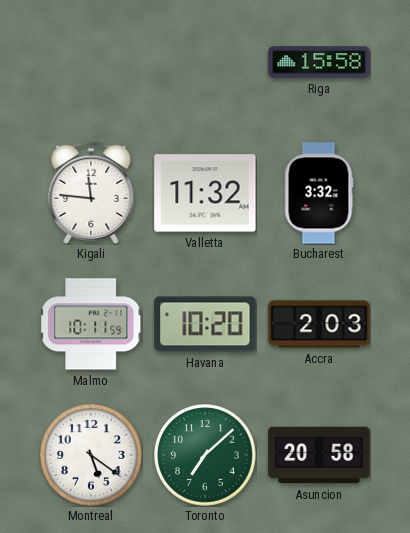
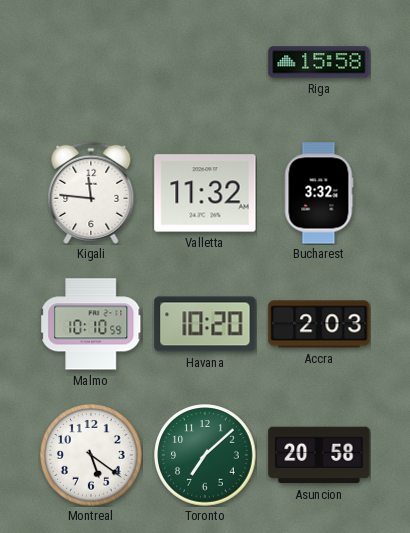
Malmo: 10:11 -> 10:10
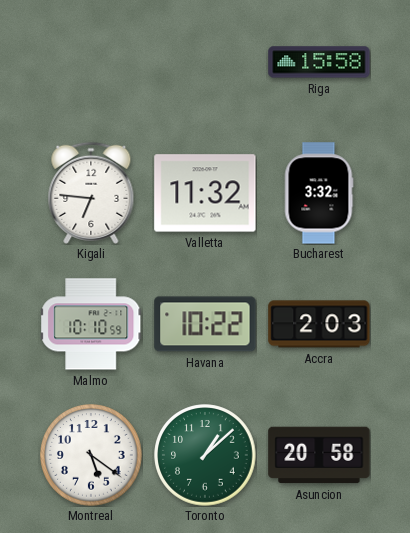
Kigali: 11:46 -> 6:46
Havana: 10:20 -> 10:22
Toronto: 7:08 -> 1:08
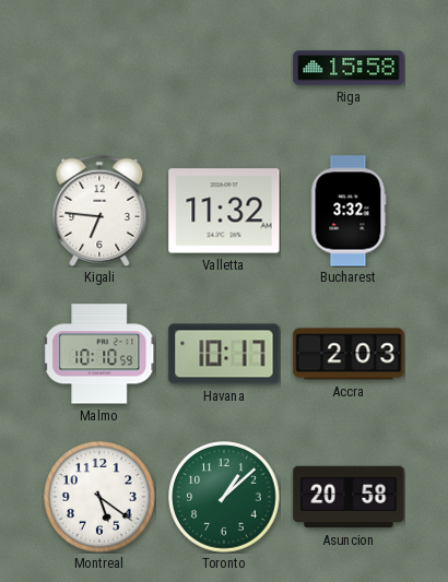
Havana: 10:22 -> 10:17
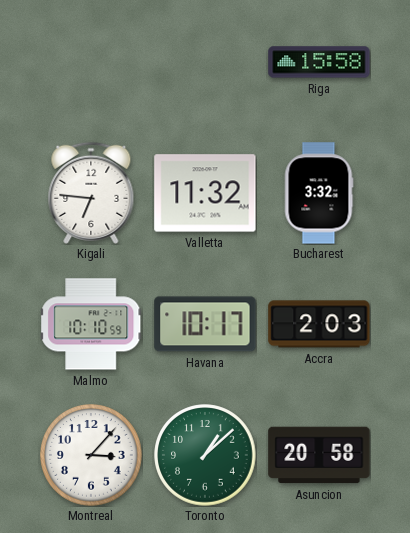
Montreal: 5:21 -> 3:07
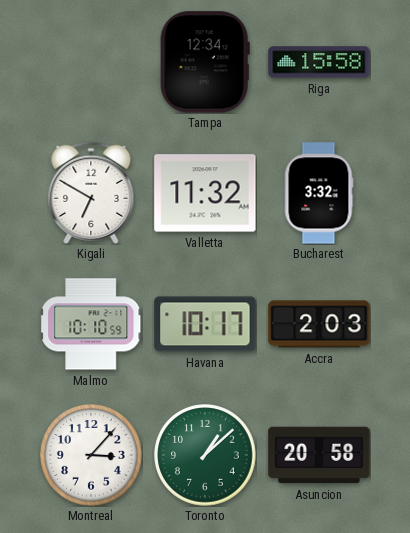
Tampa: none -> 12:34
Kigali: 6:46 -> 6:50
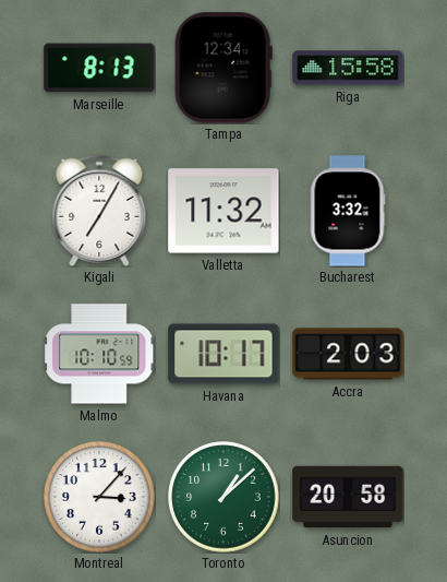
Marseille: none -> 8:13
Kigali: 6:50 -> 7:05
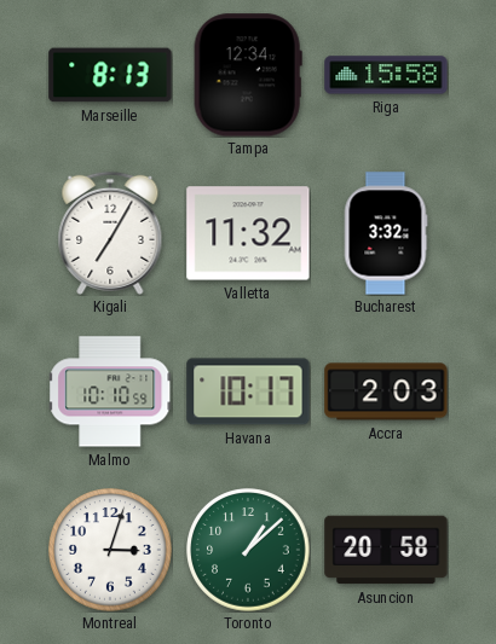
Montreal: 3:07 -> 3:03
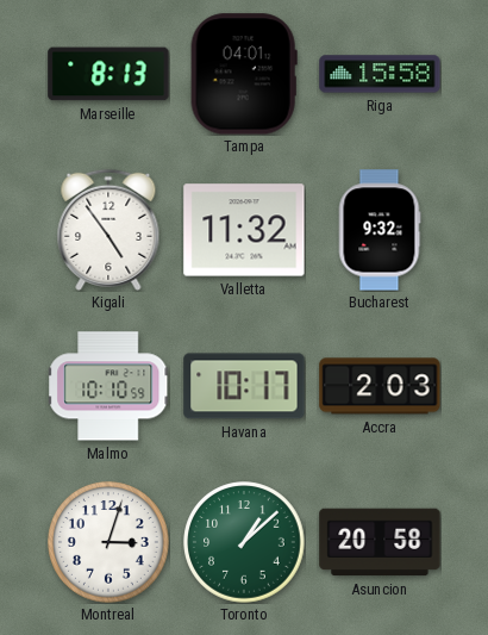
Tampa: 12:34 -> 04:01
Kigali: 7:05 -> 4:54
Bucharest: 3:32 -> 9:32
